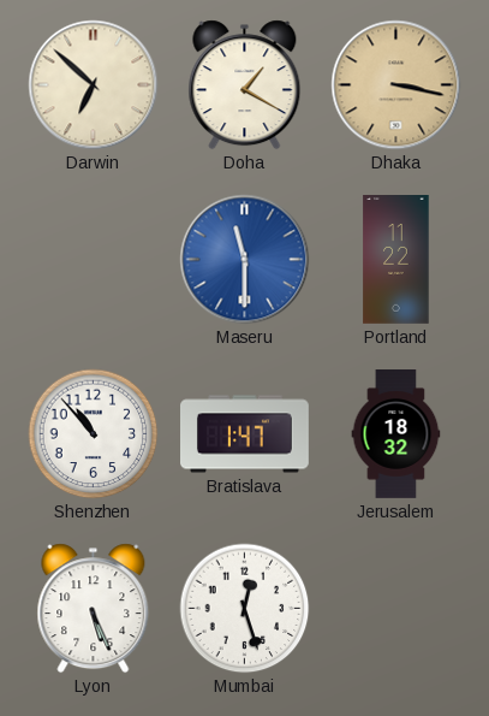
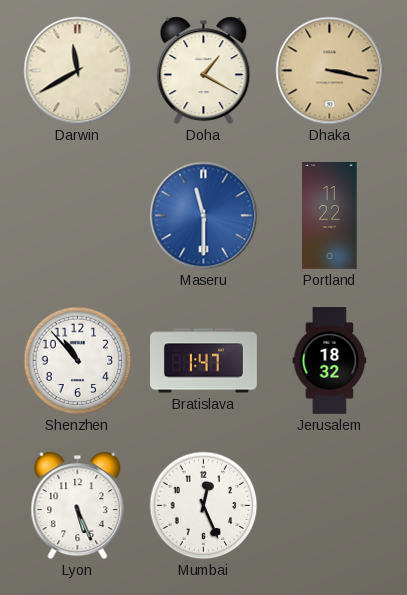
Darwin: 6:52 -> 11:40
Mumbai: 12:27 -> 12:26
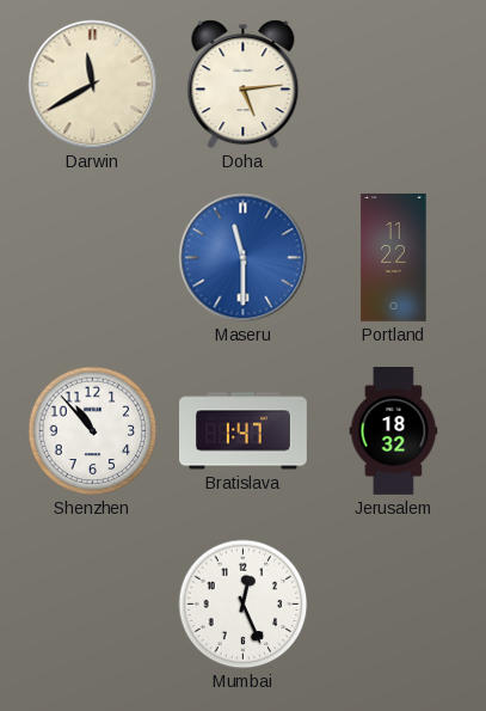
Doha: 1:20 -> 5:14
Dhaka: 3:17 -> none
Lyon: 5:26 -> none
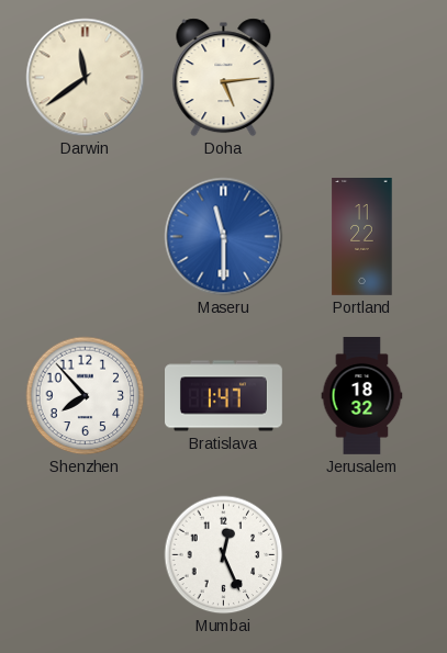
Darwin: 11:40 -> 11:39
Shenzhen: 10:53 -> 7:53
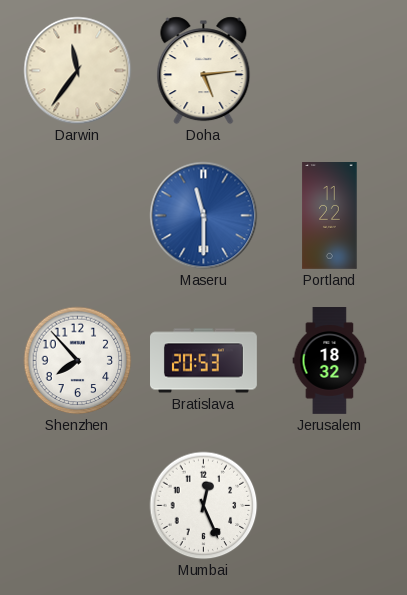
Darwin: 11:39 -> 11:36
Bratislava: 1:47 -> 20:53
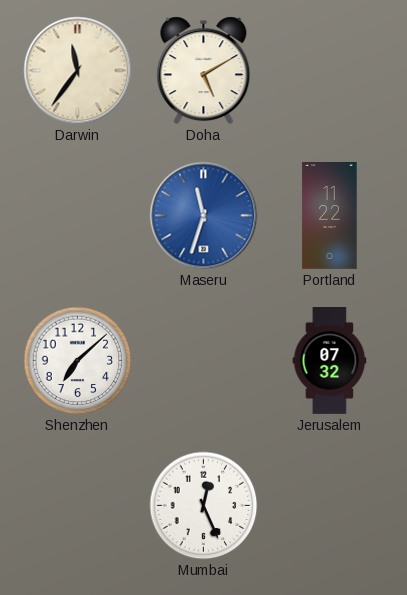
Doha: 5:14 -> 5:10
Maseru: 11:30 -> 11:33
Shenzhen: 7:53 -> 7:08
Bratislava: 20:53 -> none
Jerusalem: 18:32 -> 07:32
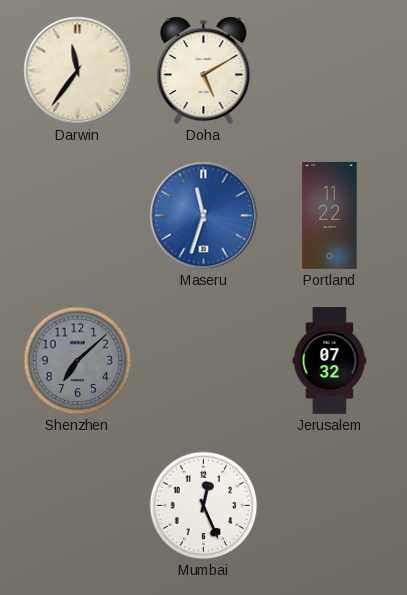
Shenzhen dial: white -> grey
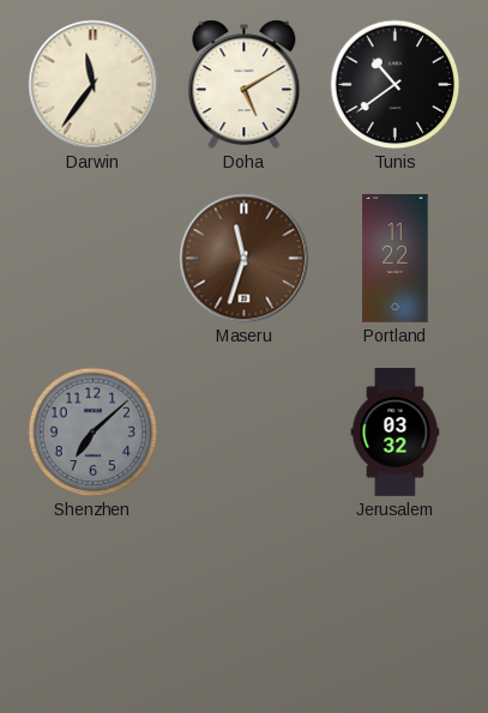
Tunis: none -> 10:39
Maseru dial: blue -> brown
Jerusalem: 07:32 -> 03:32
Mumbai: 12:26 -> none
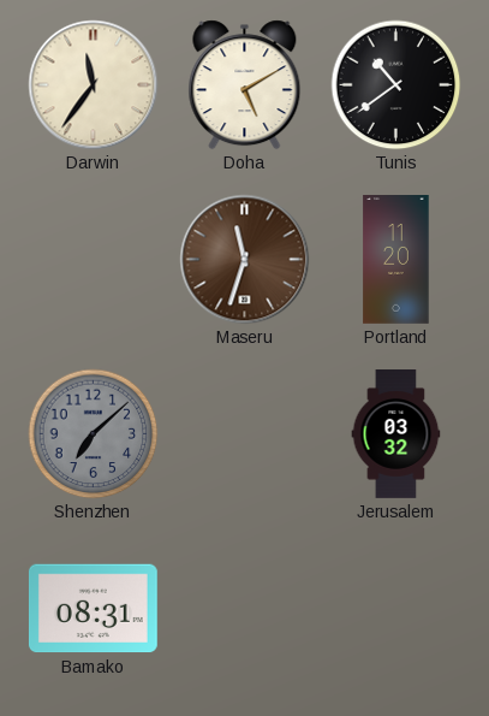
Portland: 11:22 -> 11:20
Bamako: none -> 08:31
